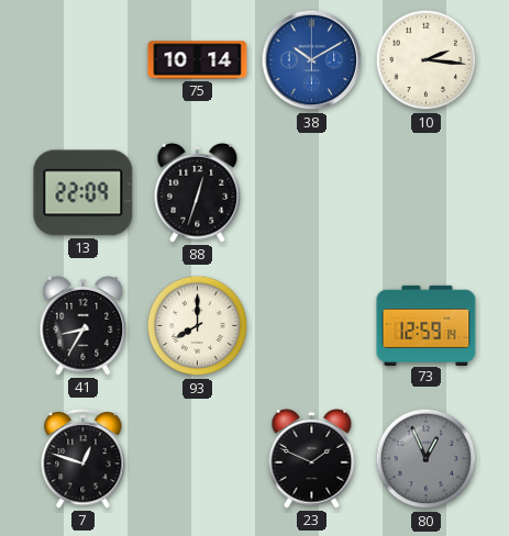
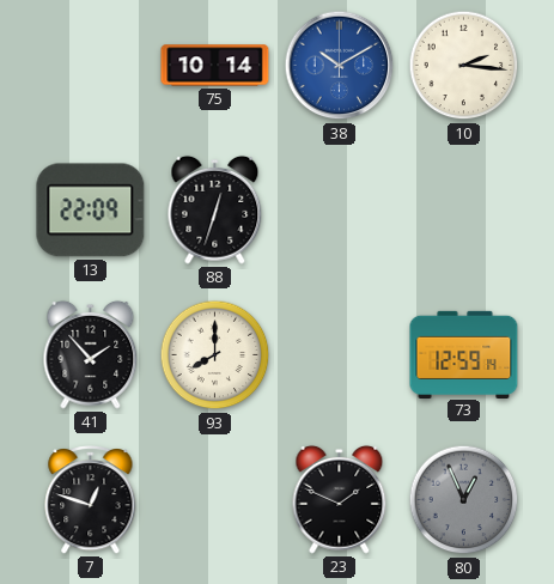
41: 8:35 -> 1:53
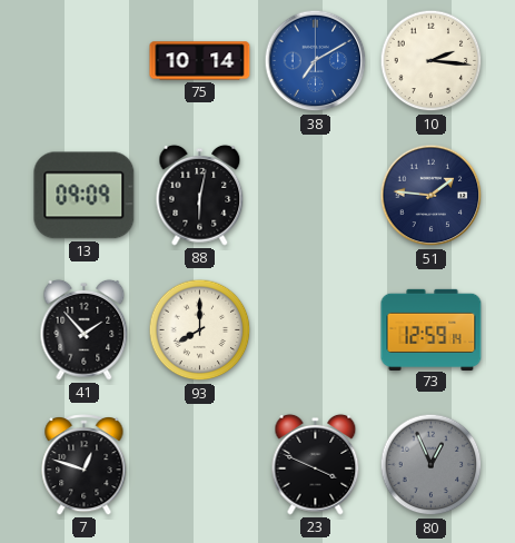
38: 10:10 -> 7:10
13: 22:09 -> 09:09
88: 12:33 -> 6:02
51: none -> 1:46
23: 1:49 -> 3:49
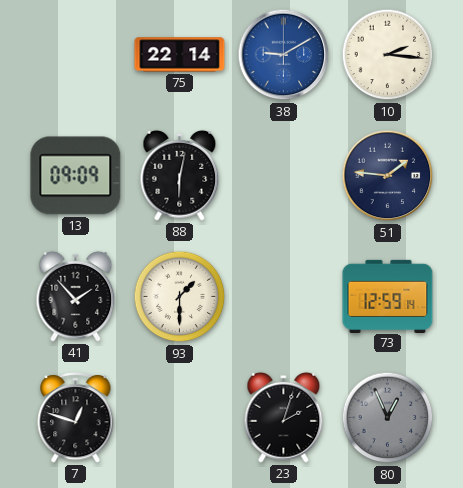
75: 10:14 -> 22:14
38: 7:10 -> 9:10
93: 8:00 -> 1:30
23: 3:49 -> 2:03
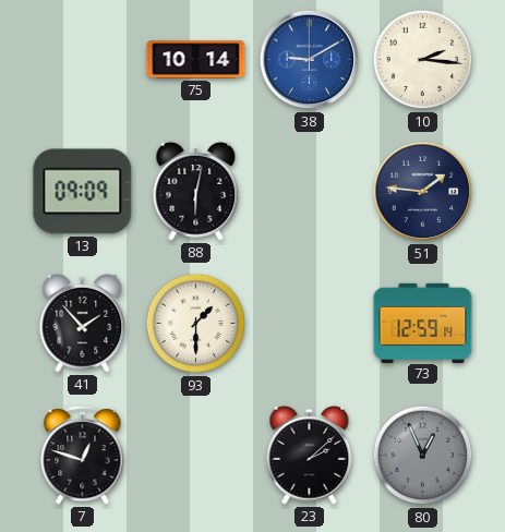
75: 22:14 -> 10:14
23: 2:03 -> 2:08
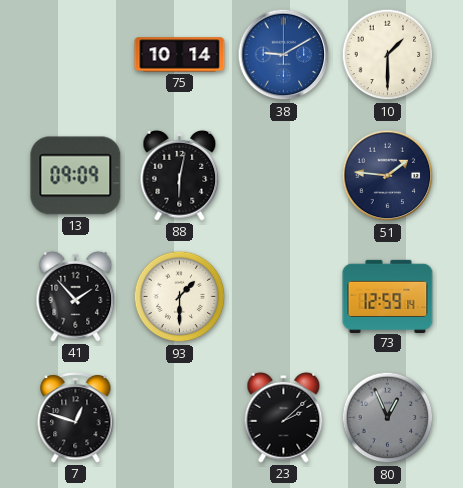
10: 2:16 -> 1:30
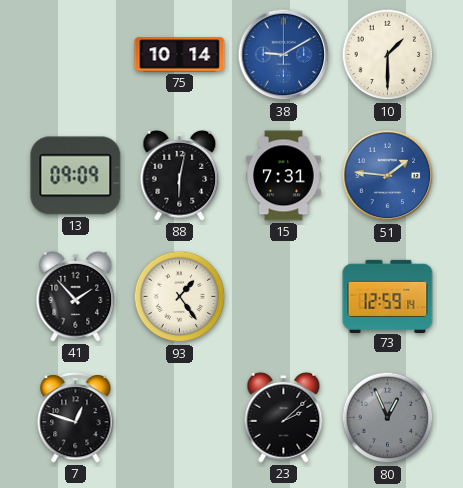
15: none -> 7:31
51 dial: navy -> blue
93: 1:30 -> 1:24
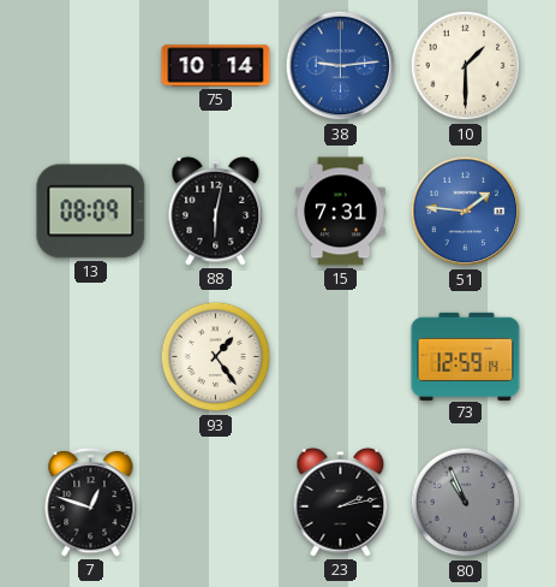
38: 9:10 -> 9:14
13: 09:09 -> 08:09
41: 1:53 -> none
23: 2:08 -> 2:13
80: 12:56 -> 10:56
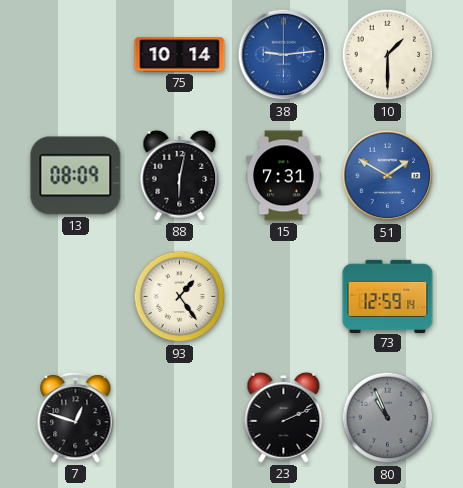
51: 1:46 -> 1:50
23: 2:13 -> 2:11
